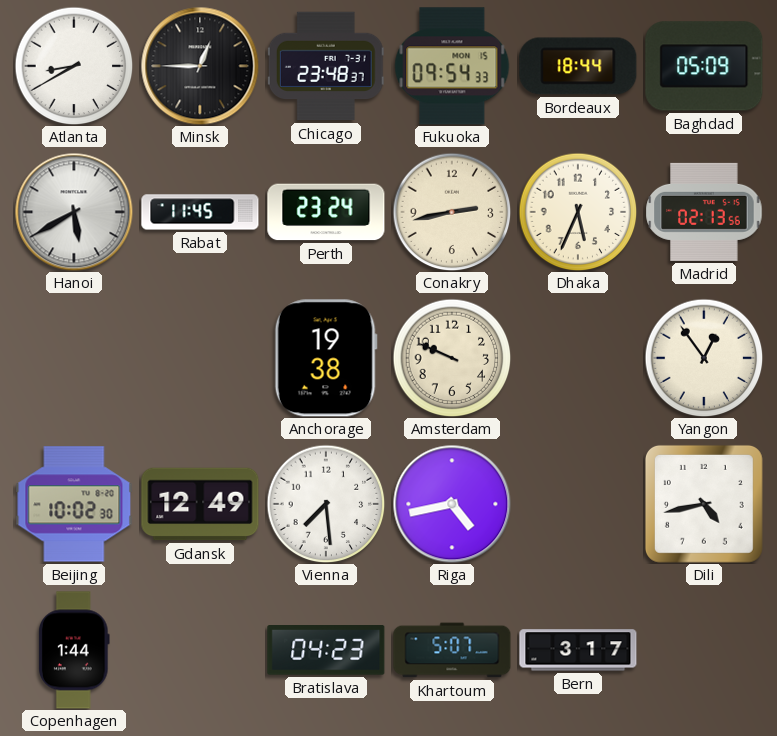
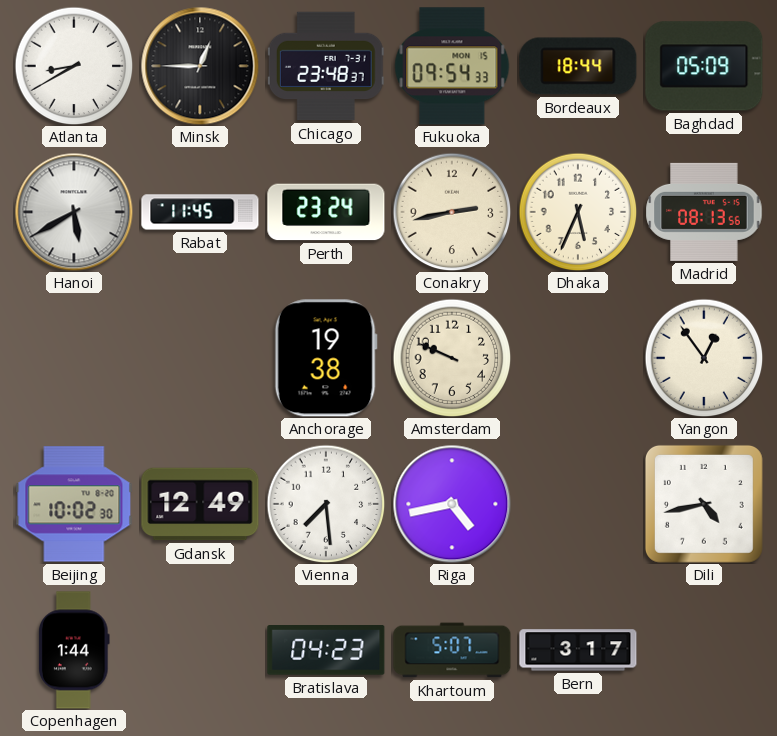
Madrid: 02:13 -> 08:13
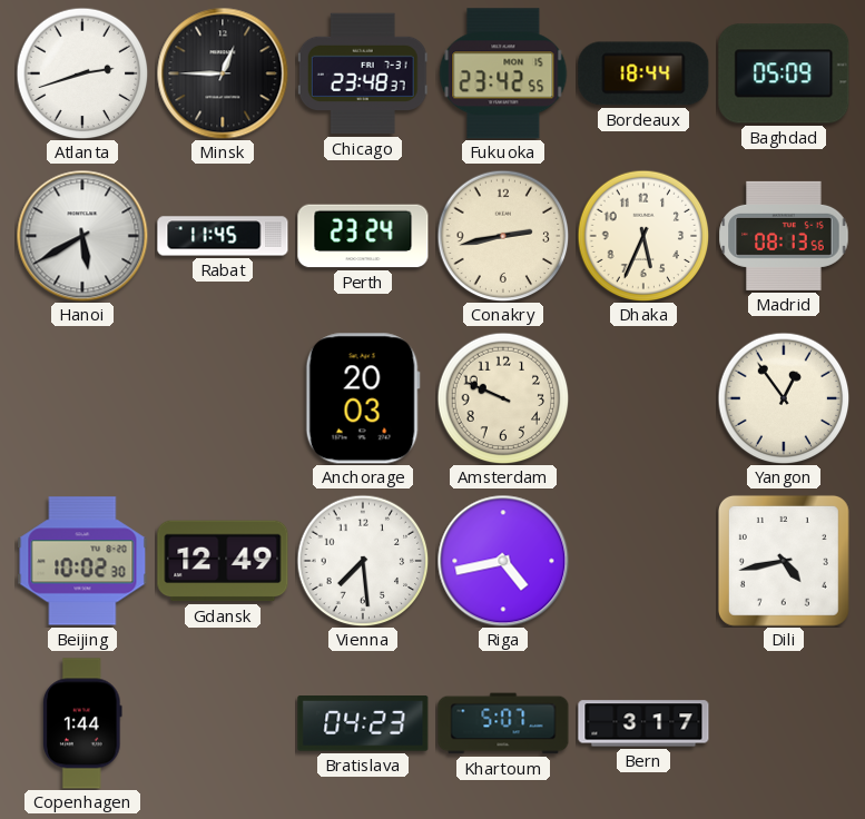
Atlanta: 8:40 -> 2:42
Fukuoka: 09:54 -> 23:42
Anchorage: 19:38 -> 20:03
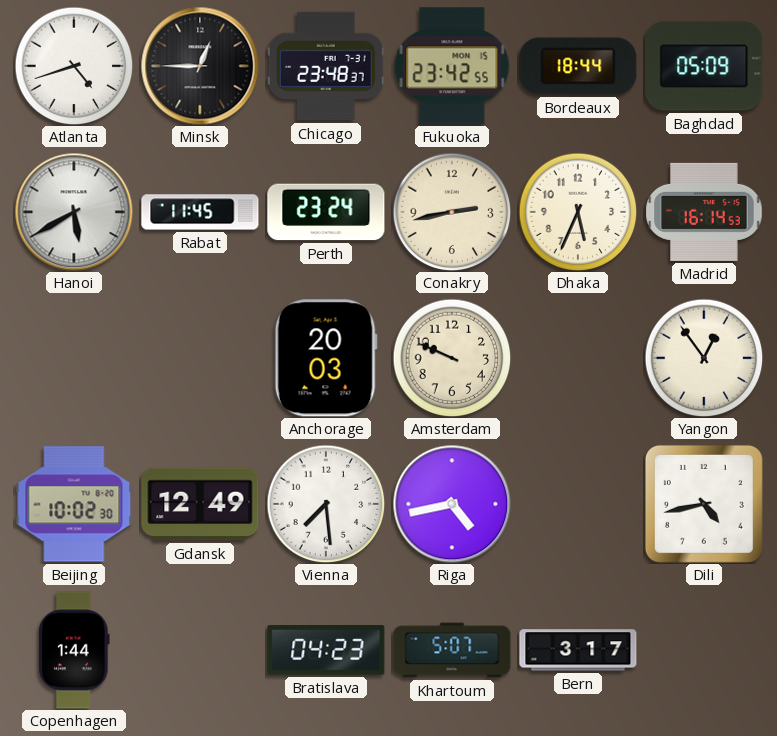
Atlanta: 2:42 -> 4:42
Madrid: 08:13 -> 16:14
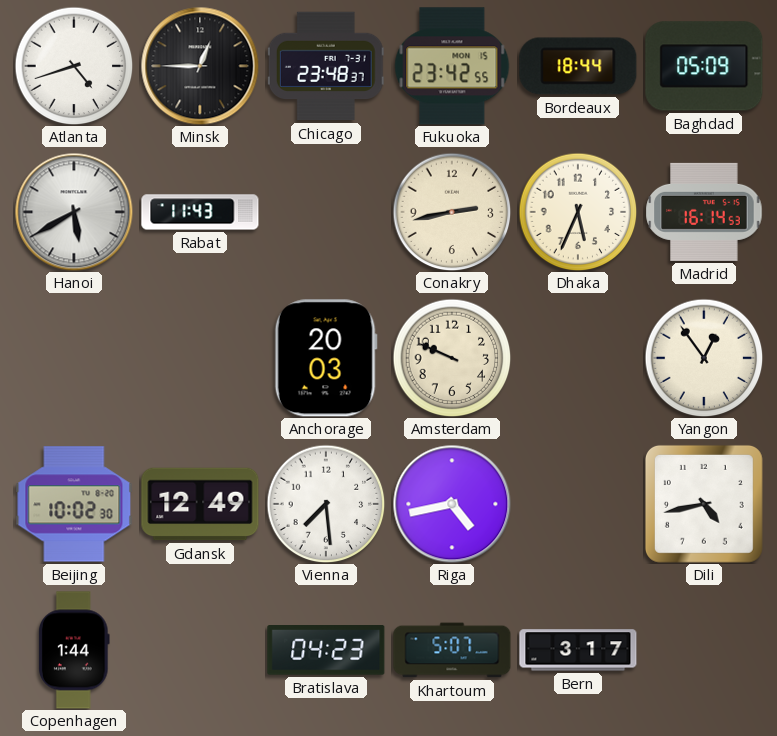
Rabat: 11:45 -> 11:43
Perth: 23:24 -> none
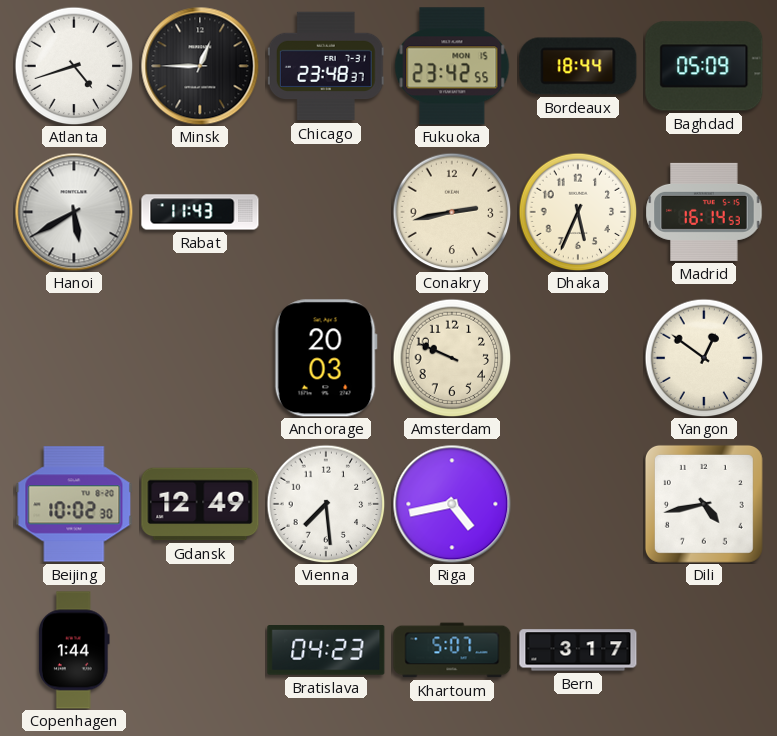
Yangon: 12:54 -> 12:51
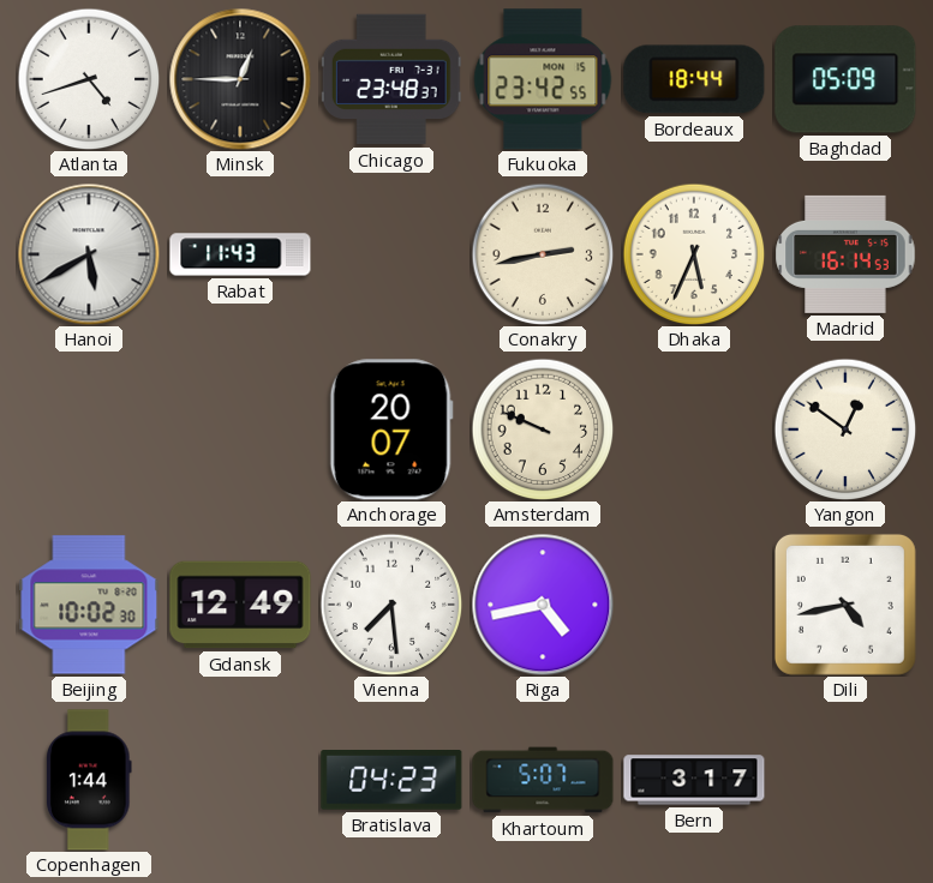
Anchorage: 20:03 -> 20:07
